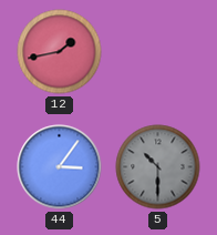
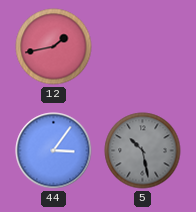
5: 10:30 -> 10:28
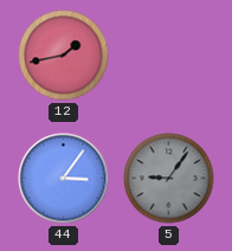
5: 10:28 -> 9:06
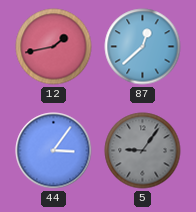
87: none -> 12:38
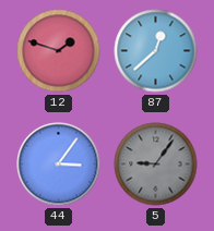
12: 1:43 -> 1:48
